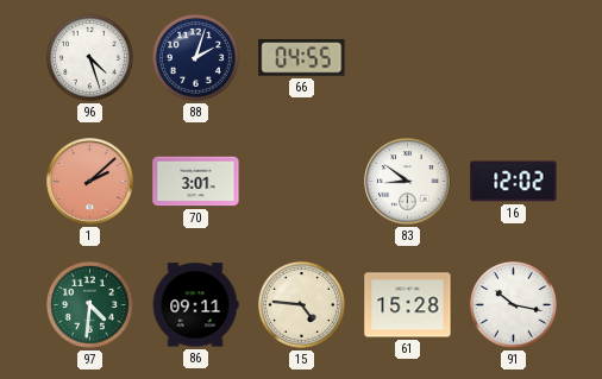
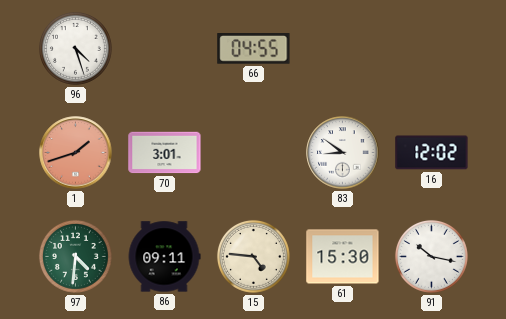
88: 2:03 -> none
1: 2:08 -> 1:42
61: 15:28 -> 15:30
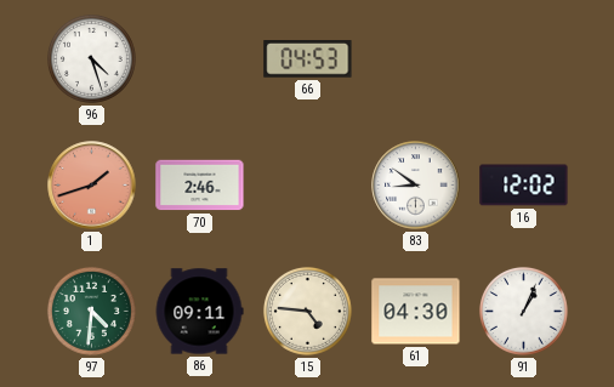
66: 04:55 -> 04:53
70: 3:01 -> 2:46
61: 15:30 -> 04:30
91: 10:17 -> 1:04
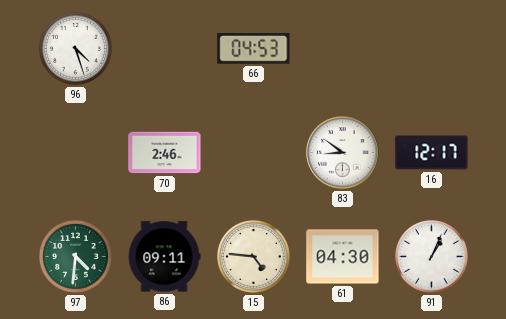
1: 1:42 -> none
16: 12:02 -> 12:17
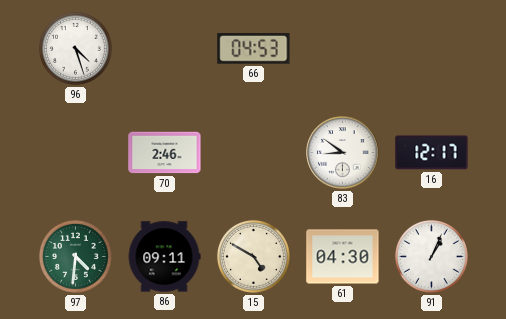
15: 4:46 -> 4:50
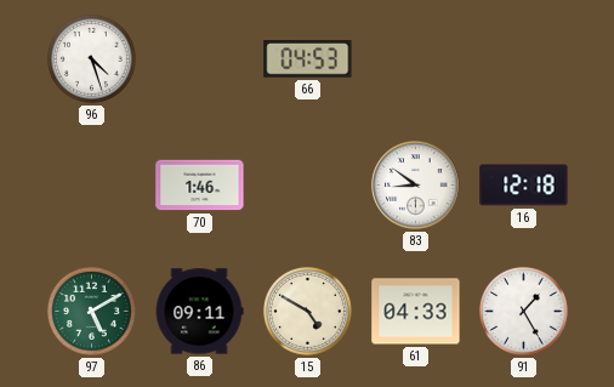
70: 2:46 -> 1:46
16: 12:17 -> 12:18
97: 4:31 -> 5:10
61: 04:30 -> 04:33
91: 1:04 -> 1:25
